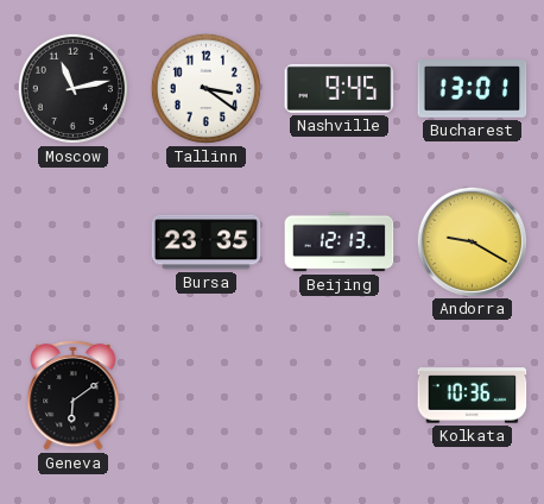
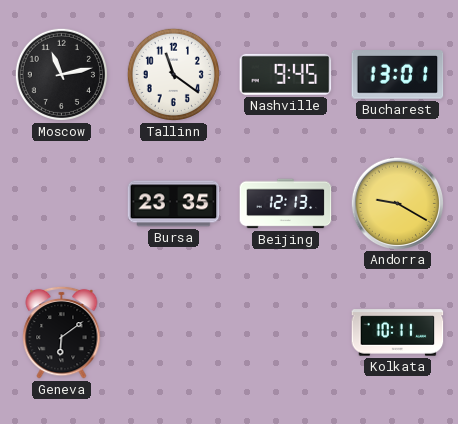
Tallinn: 3:21 -> 11:21
Kolkata: 10:36 -> 10:11
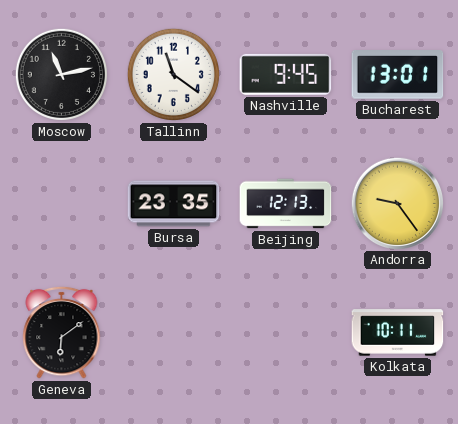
Andorra: 9:20 -> 9:24
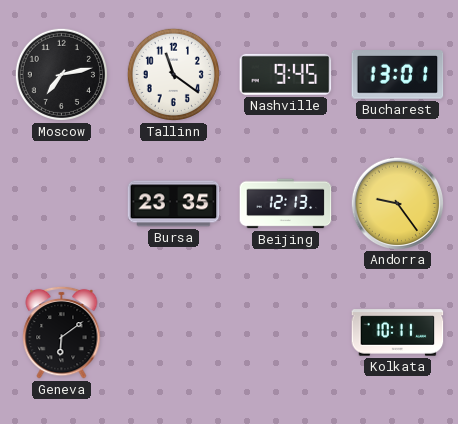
Moscow: 11:13 -> 7:13
